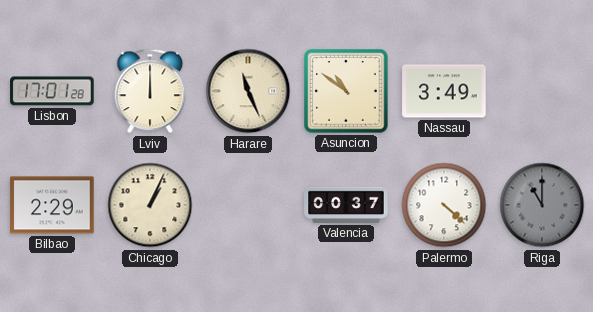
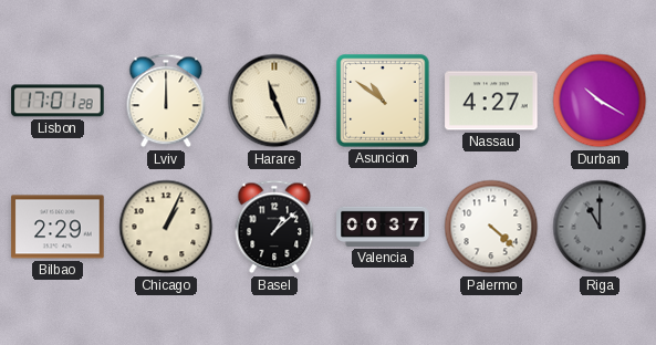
Nassau: 3:49 -> 4:27
Durban: none -> 10:20
Basel: none -> 1:08
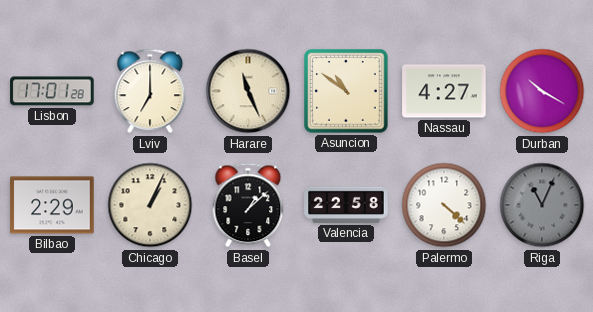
Lviv: 12:00 -> 7:00
Valencia: 00:37 -> 22:58
Riga: 11:00 -> 11:04
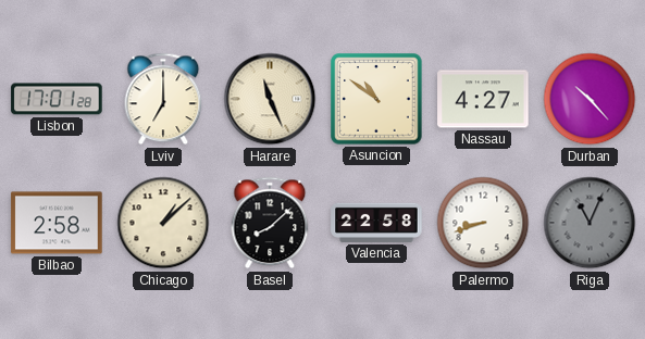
Durban: 10:20 -> 10:23
Bilbao: 2:29 -> 2:58
Chicago: 1:04 -> 1:08
Basel: 1:08 -> 8:08
Palermo: 4:22 -> 8:42
